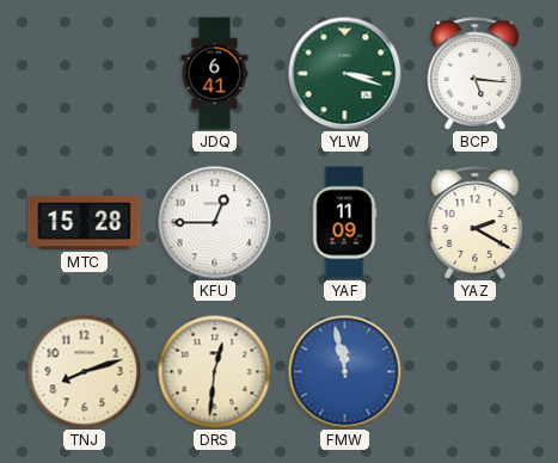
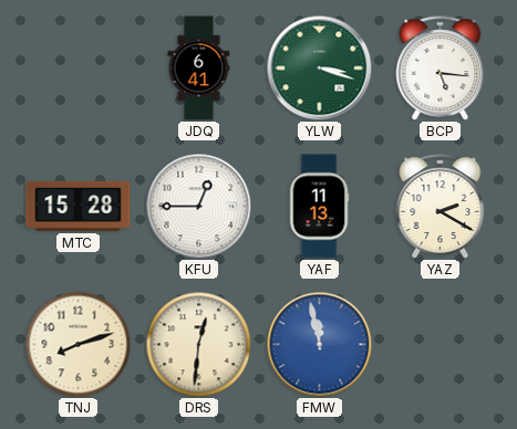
YAF: 11:09 -> 11:13
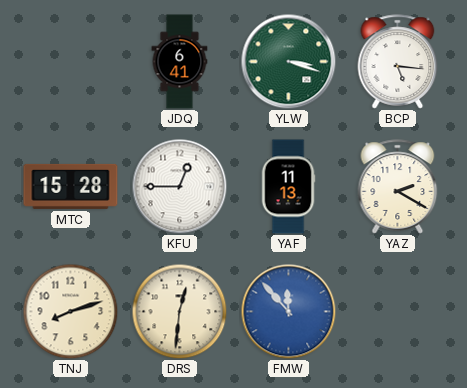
FMW: 11:58 -> 11:53
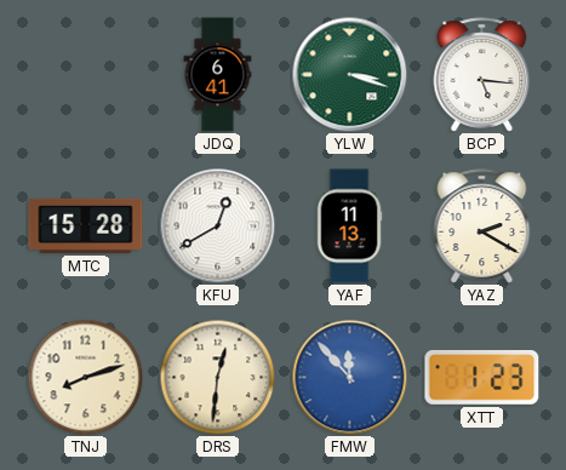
KFU: 12:45 -> 12:40
XTT: none -> 1:23
